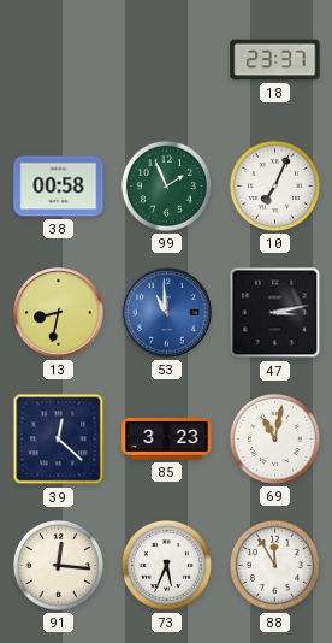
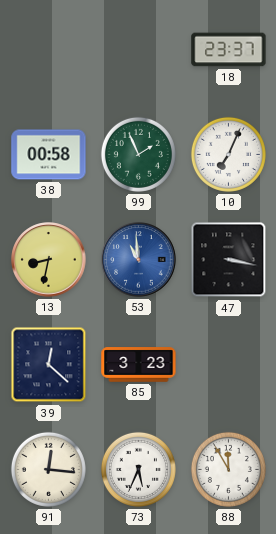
47: 3:13 -> 3:17
69: 11:02 -> none
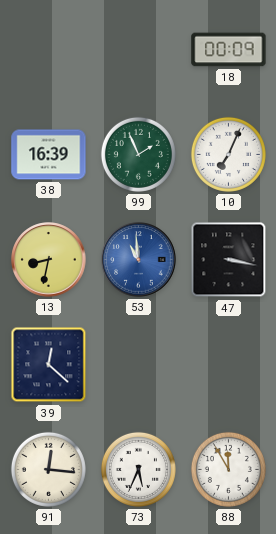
18: 23:37 -> 00:09
38: 00:58 -> 16:39
85: 3:23 -> none
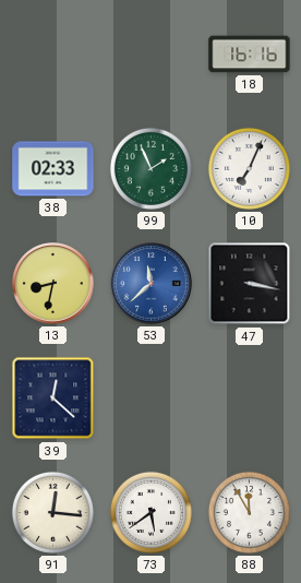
18: 00:09 -> 16:16
38: 16:39 -> 02:33
53: 10:59 -> 11:38
73: 5:34 -> 5:39
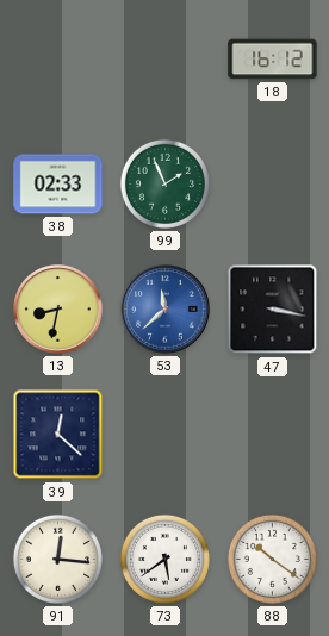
18: 16:16 -> 16:12
10: 7:04 -> none
88: 11:55 -> 10:21
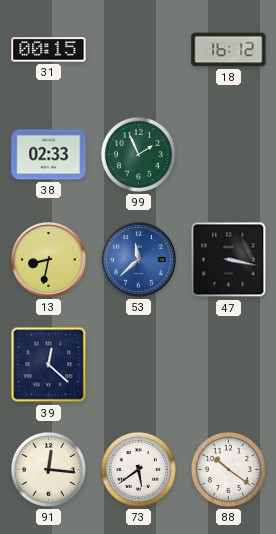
31: none -> 00:15
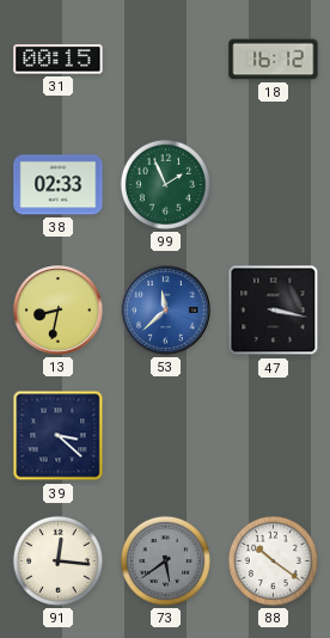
39: 12:22 -> 3:22
73 dial: white -> grey
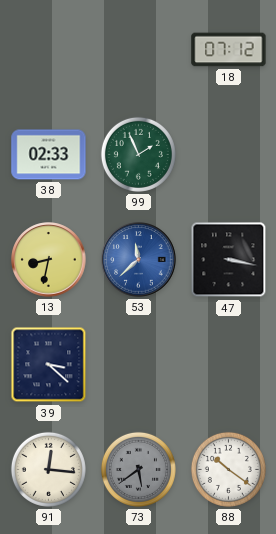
31: 00:15 -> none
18: 16:12 -> 07:12
